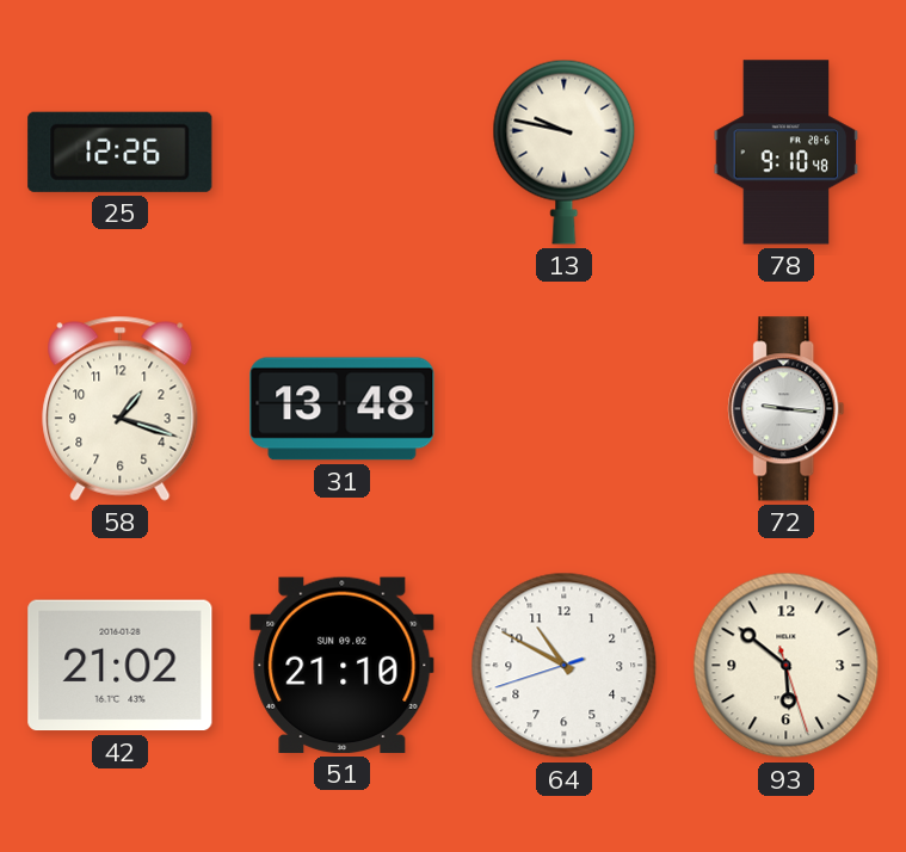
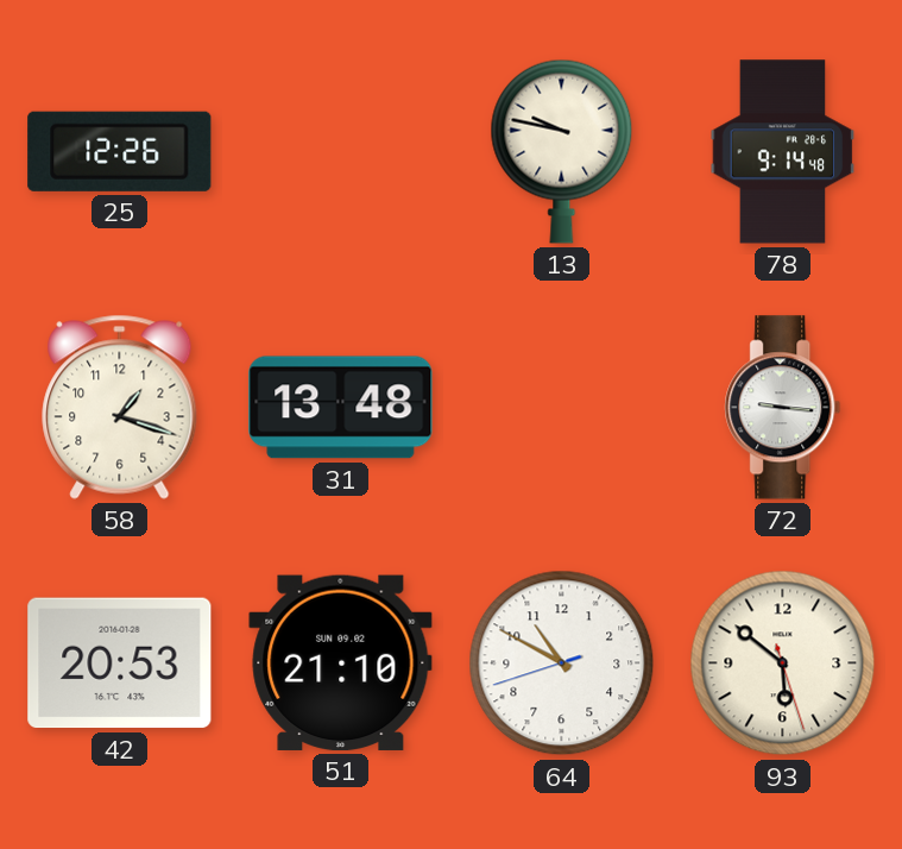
78: 9:10 -> 9:14
42: 21:02 -> 20:53
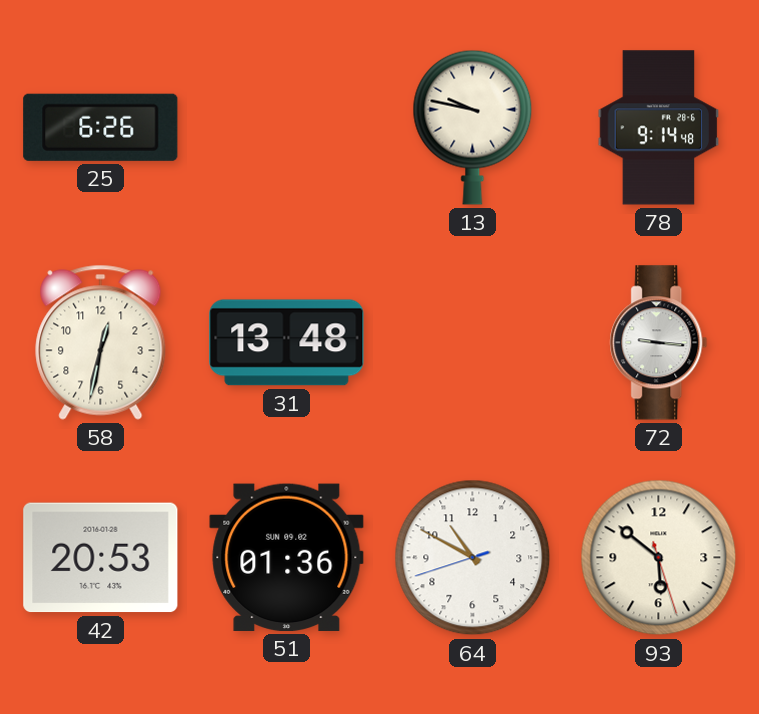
25: 12:26 -> 6:26
58: 1:18 -> 12:32
51: 21:10 -> 01:36
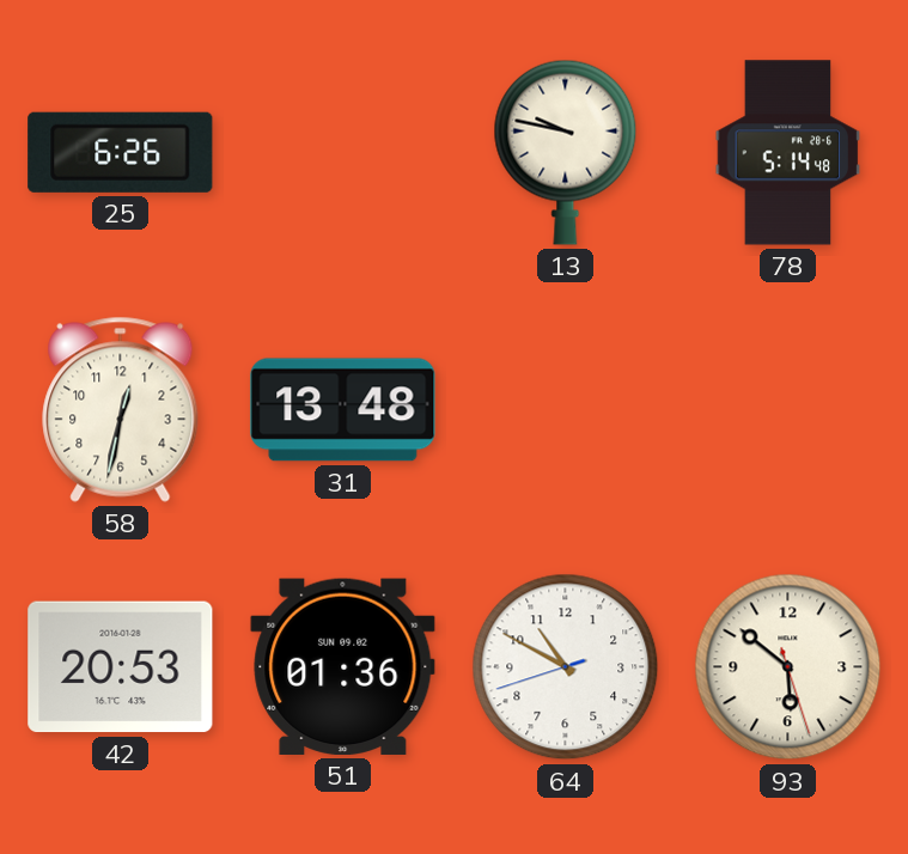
78: 9:14 -> 5:14
72: 9:16 -> none
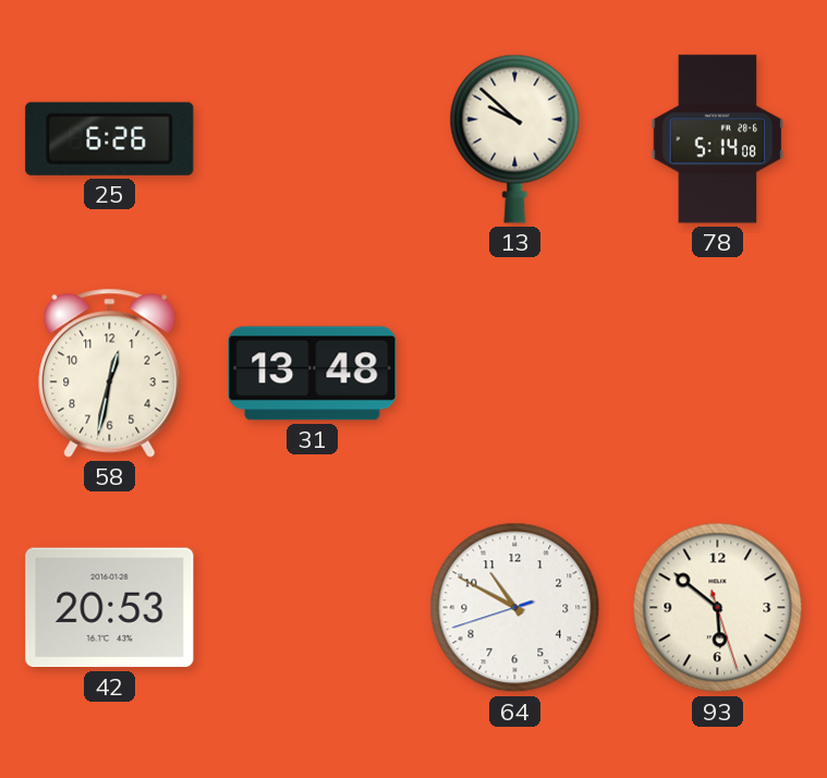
13: 9:47 -> 9:52
78: 5:14:48 -> 5:14:08
51: 01:36 -> none
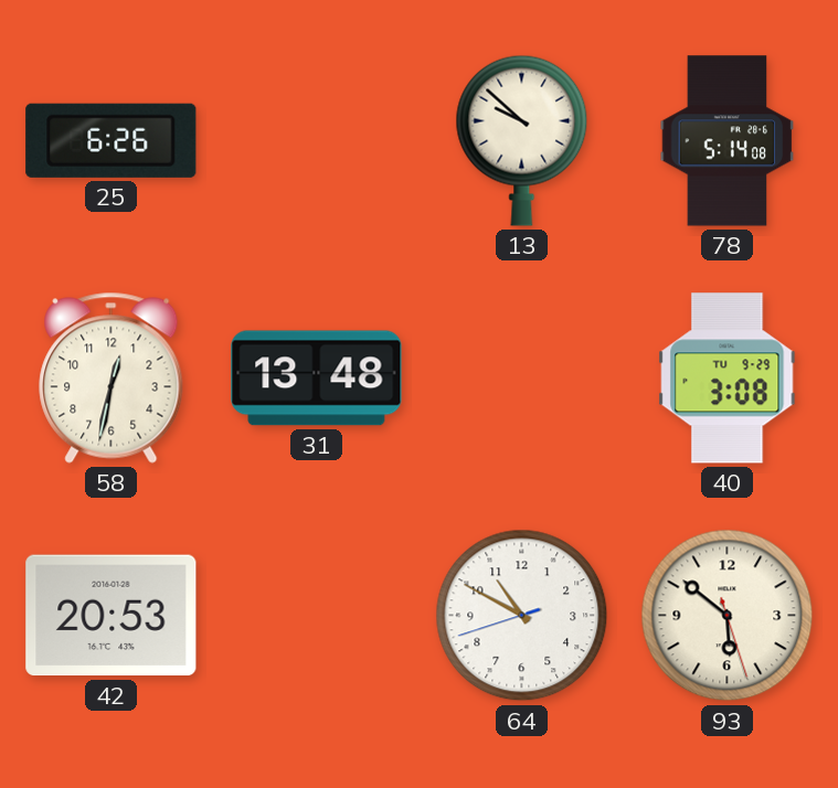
40: none -> 3:08
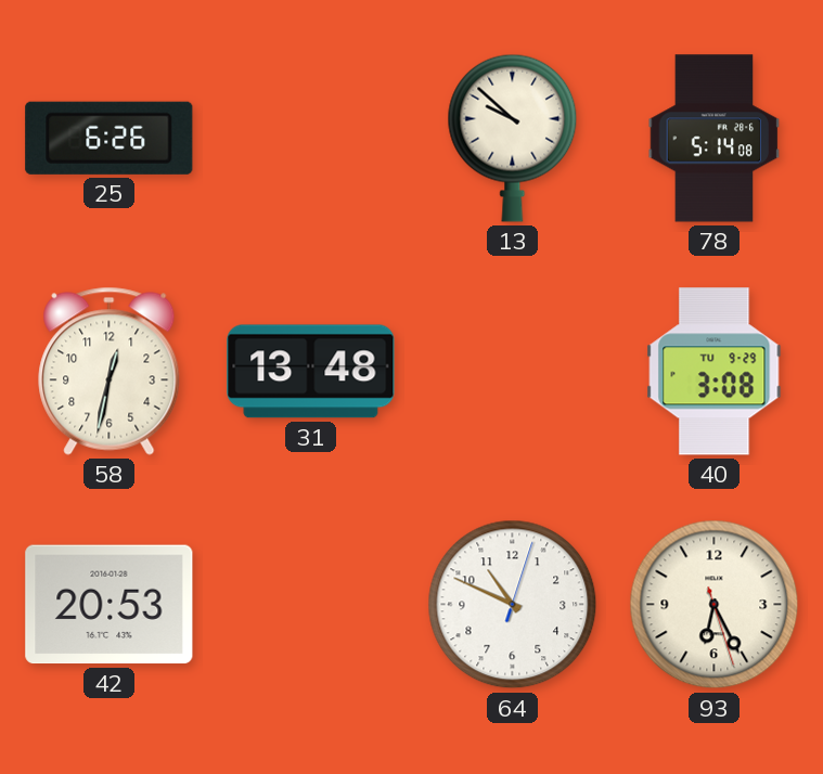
64: 10:49:42 -> 10:49:03
93: 5:51 -> 6:25
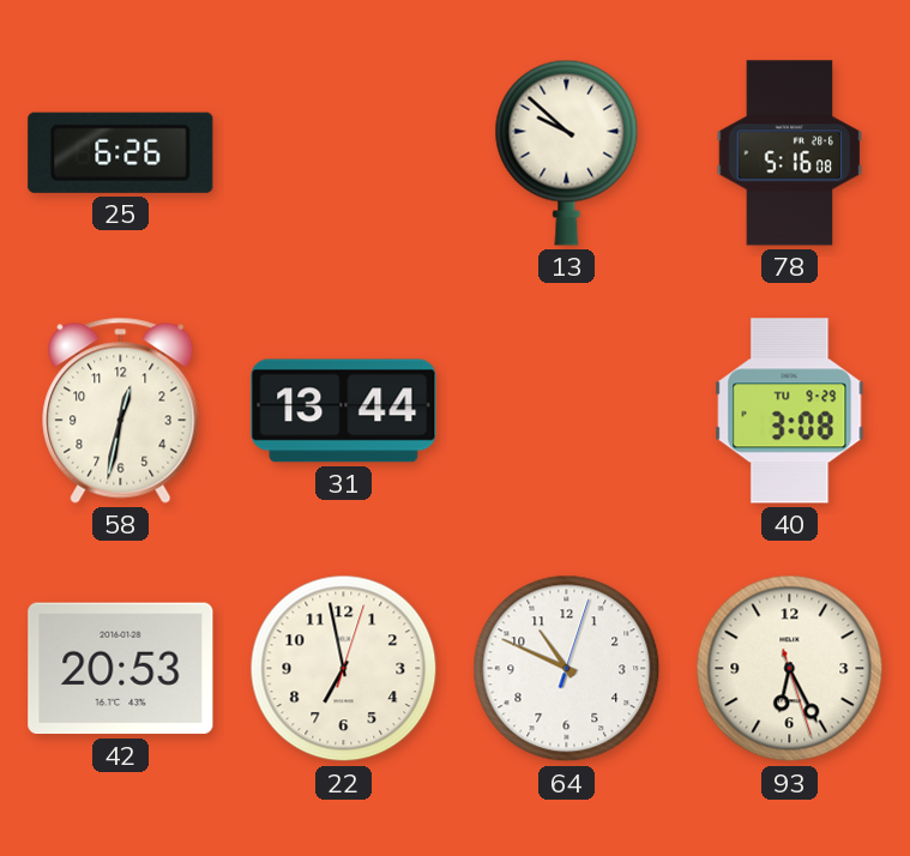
78: 5:14 -> 5:16
31: 13:48 -> 13:44
22: none -> 6:58
